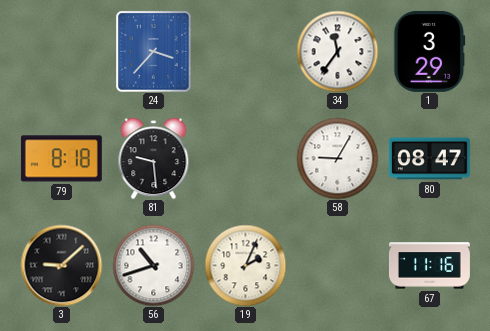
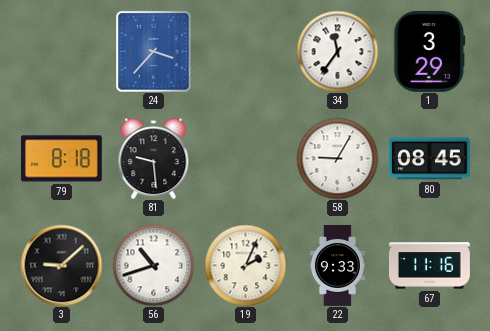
80: 08:47 -> 08:45
22: none -> 9:33
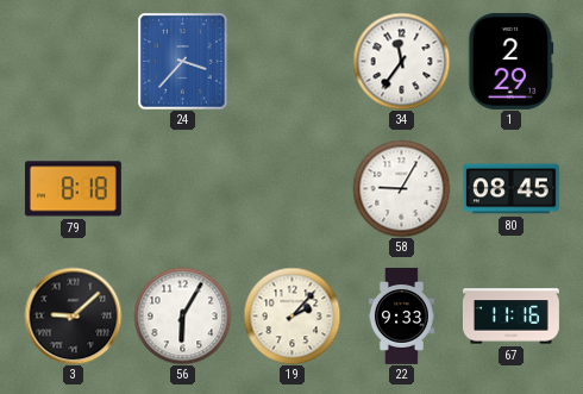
1: 3:29 -> 2:29
81: 9:29 -> none
56: 10:42 -> 6:05
19: 2:04 -> 2:07
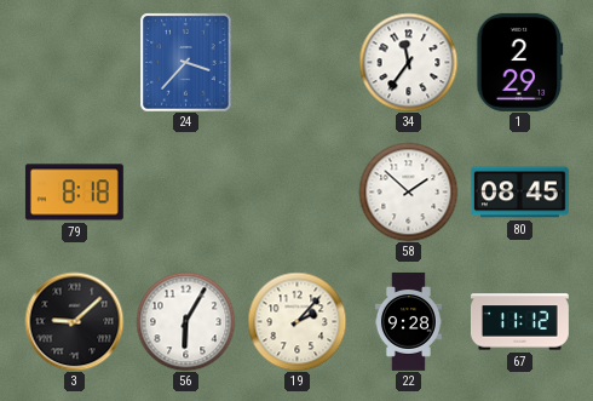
58: 9:05 -> 1:52
22: 9:33 -> 9:28
67: 11:16 -> 11:12
